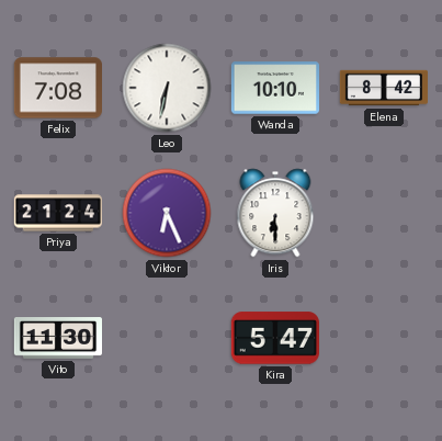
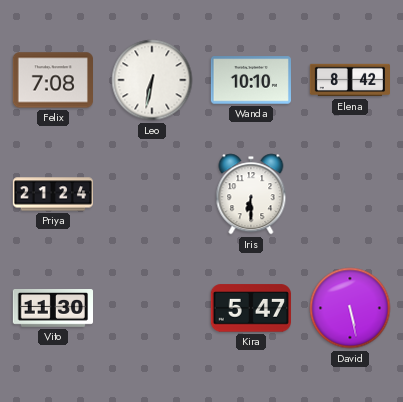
Viktor: 6:26 -> none
David: none -> 5:28
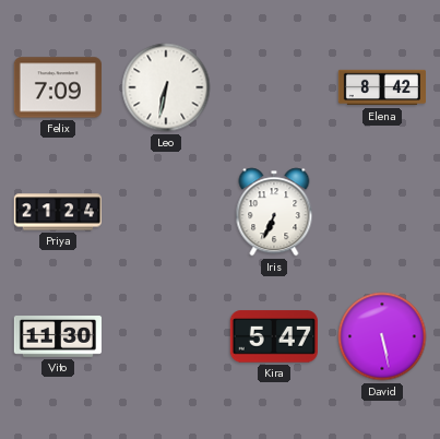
Felix: 7:08 -> 7:09
Wanda: 10:10 -> none
Iris: 6:30 -> 6:34
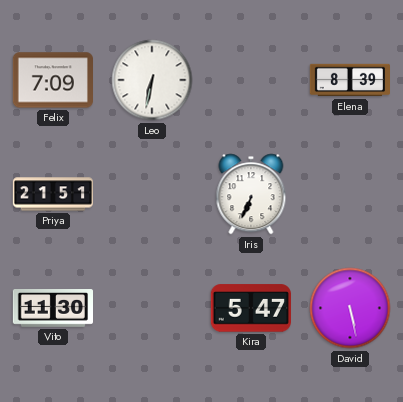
Elena: 8:42 -> 8:39
Priya: 21:24 -> 21:51
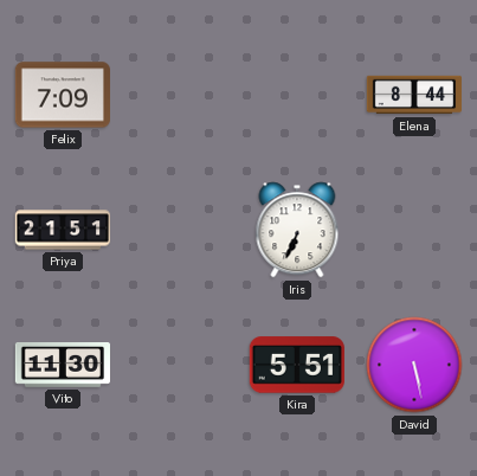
Leo: 6:32 -> none
Elena: 8:39 -> 8:44
Kira: 5:47 -> 5:51
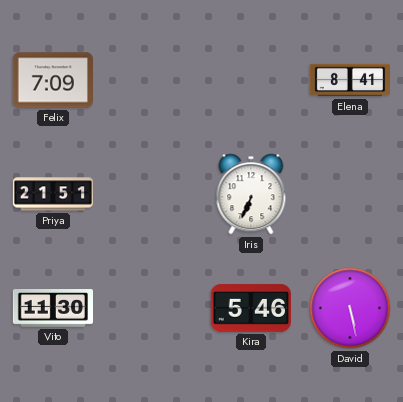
Elena: 8:44 -> 8:41
Kira: 5:51 -> 5:46
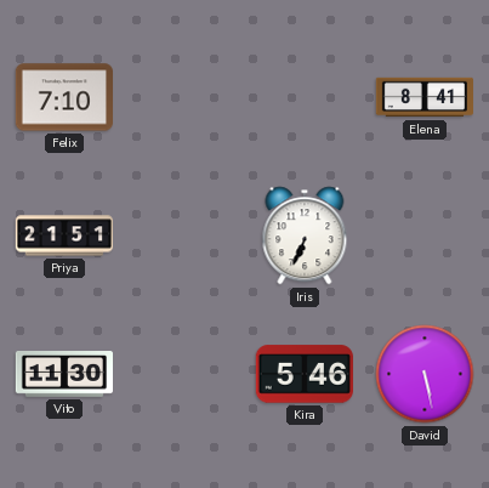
Felix: 7:09 -> 7:10
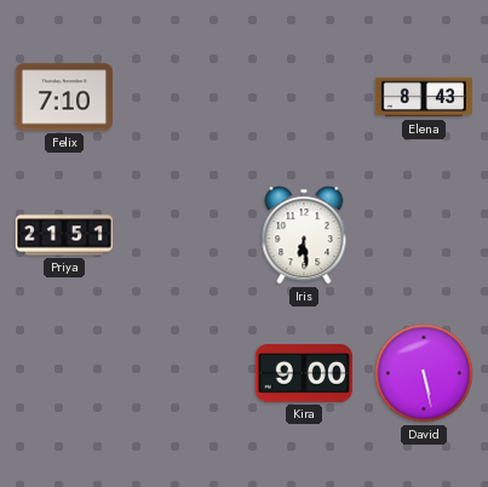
Elena: 8:41 -> 8:43
Iris: 6:34 -> 6:29
Vito: 11:30 -> none
Kira: 5:46 -> 9:00
